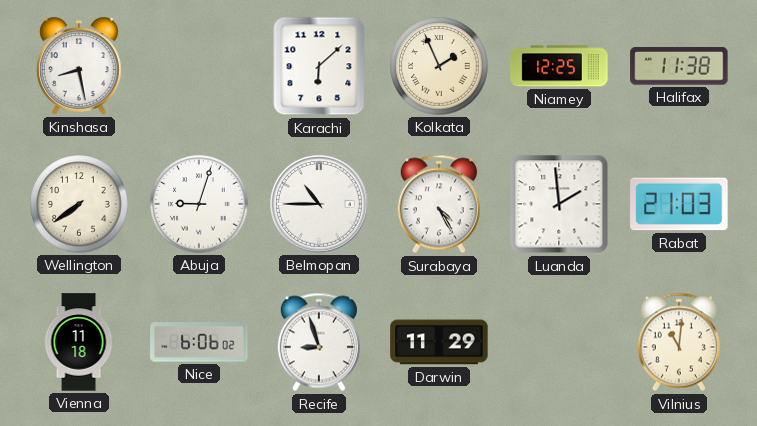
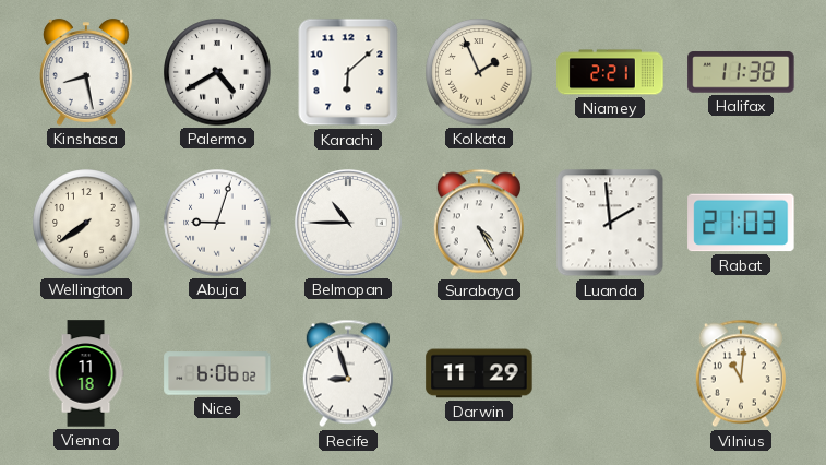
Palermo: none -> 4:40
Niamey: 12:25 -> 2:21
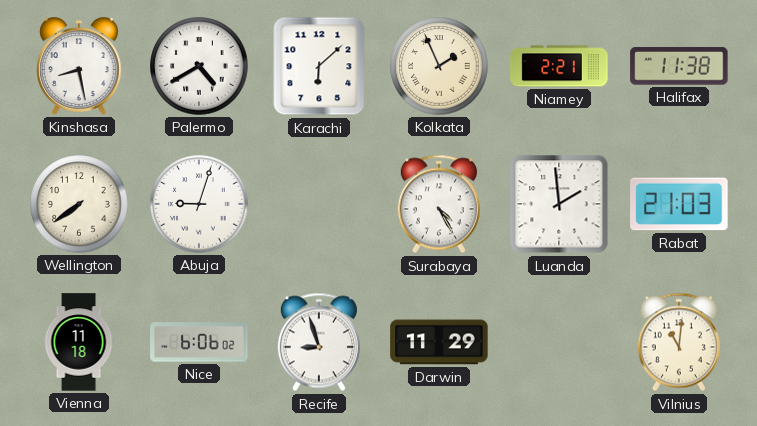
Belmopan: 10:45 -> none
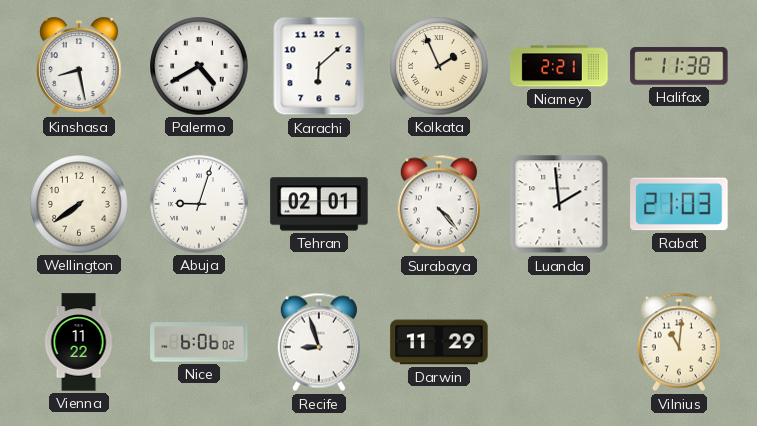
Tehran: none -> 02:01
Surabaya: 4:25 -> 4:23
Vienna: 11:18 -> 11:22
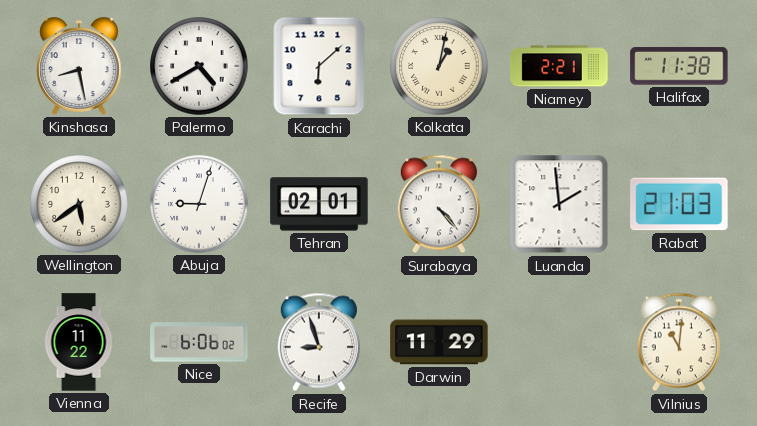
Kolkata: 1:56 -> 1:02
Wellington: 7:39 -> 5:39
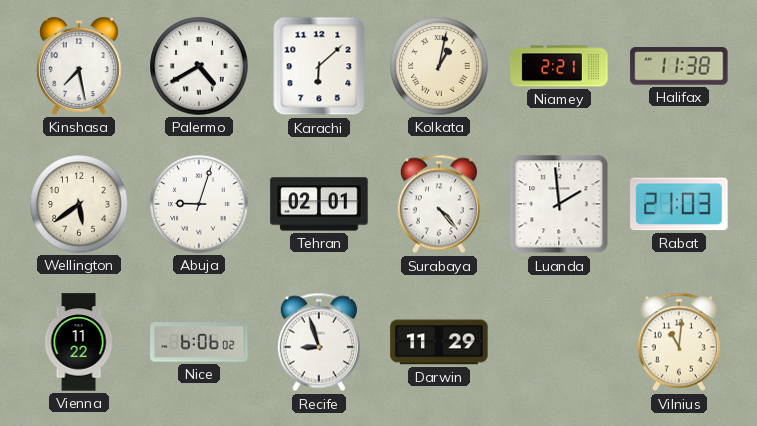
Kinshasa: 8:28 -> 7:28
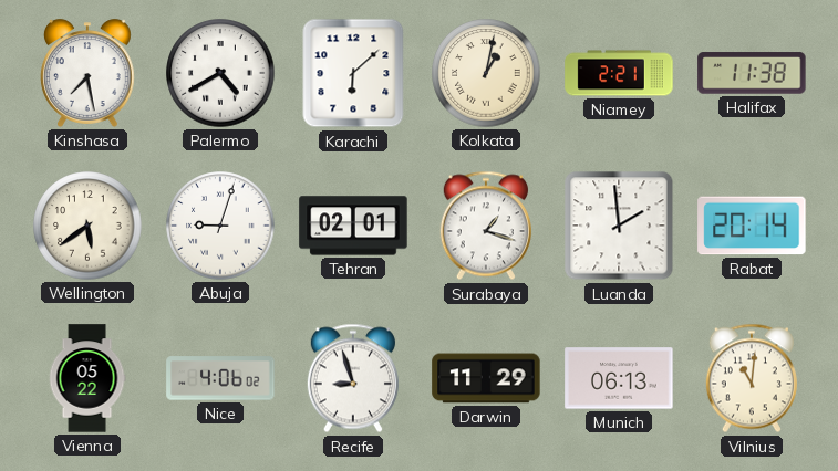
Surabaya: 4:23 -> 1:18
Rabat: 21:03 -> 20:14
Vienna: 11:22 -> 05:22
Nice: 6:06 -> 4:06
Munich: none -> 06:13
